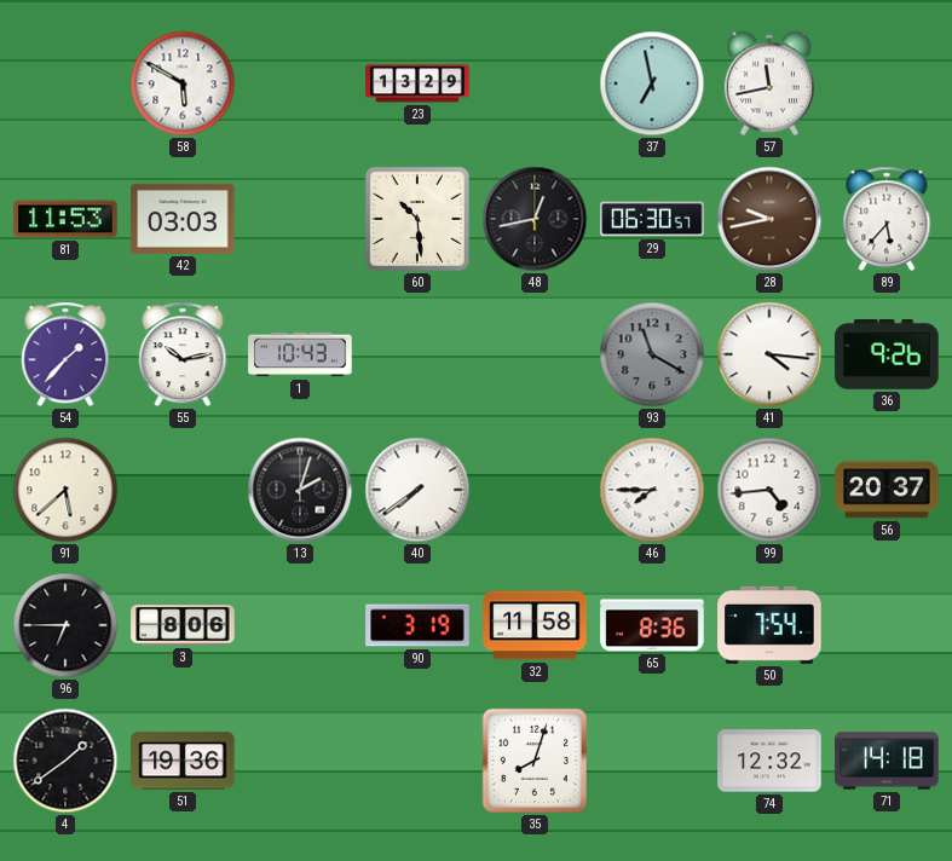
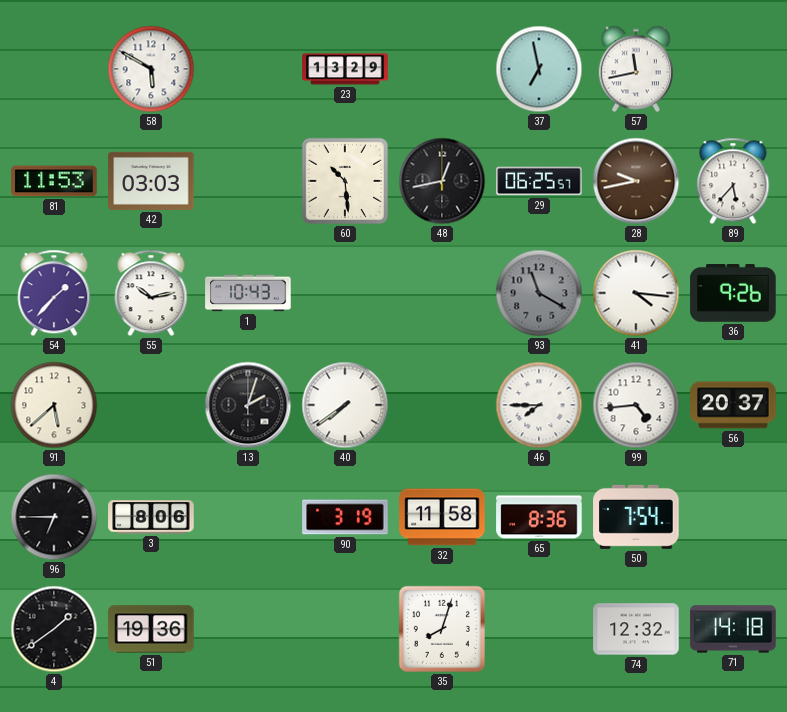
29: 06:30 -> 06:25
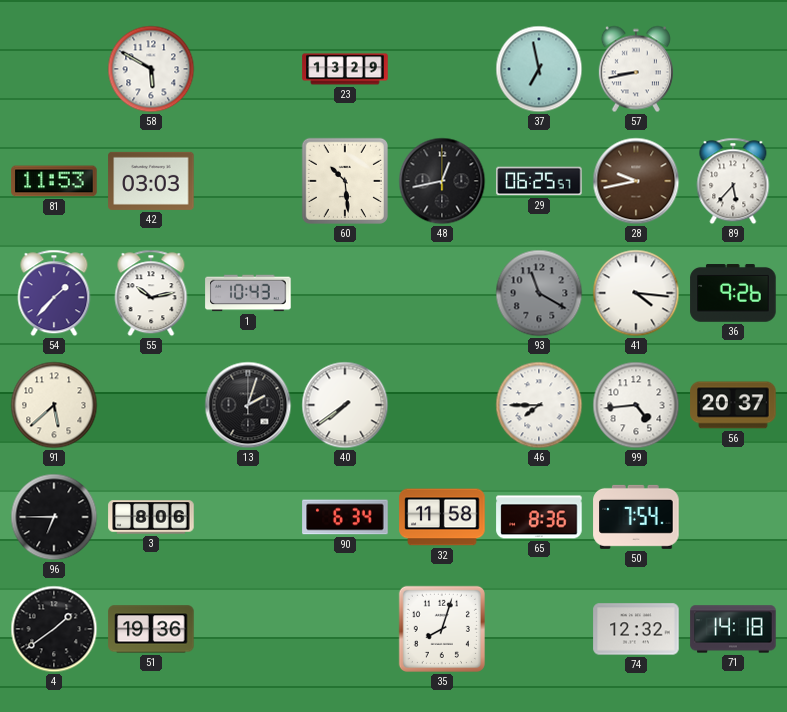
57: 11:43 -> 8:43
90: 3:19 -> 6:34
